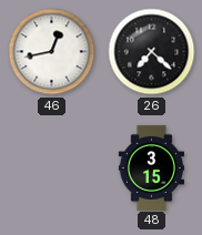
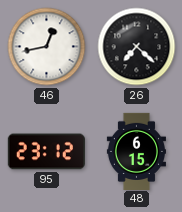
95: none -> 23:12
48: 3:15 -> 6:15
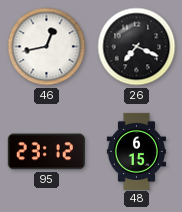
26: 7:22 -> 7:19
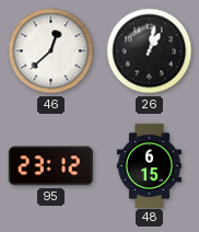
46: 12:43 -> 12:38
26: 7:19 -> 1:02
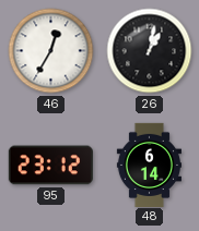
46: 12:38 -> 12:35
48: 6:15 -> 6:14
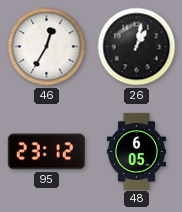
48: 6:14 -> 6:05
